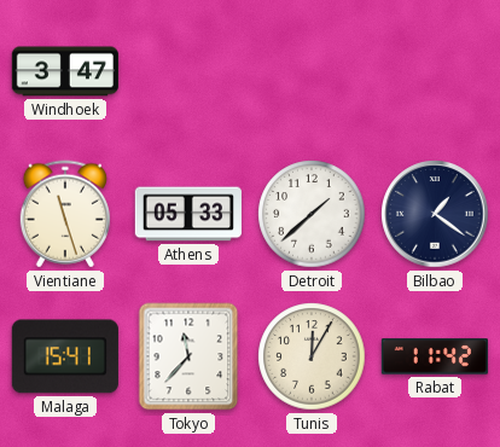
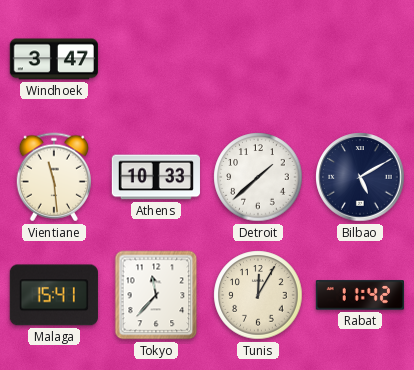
Vientiane: 11:27 -> 11:29
Athens: 05:33 -> 10:33
Bilbao: 1:21 -> 5:10
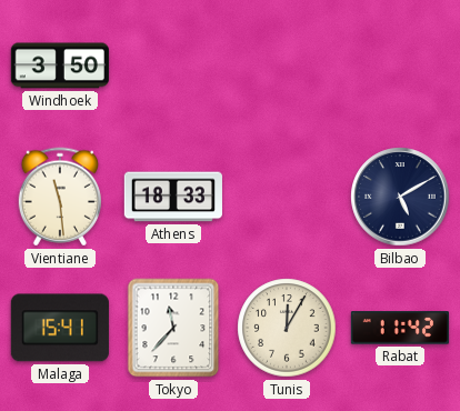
Windhoek: 3:47 -> 3:50
Athens: 10:33 -> 18:33
Detroit: 1:38 -> none
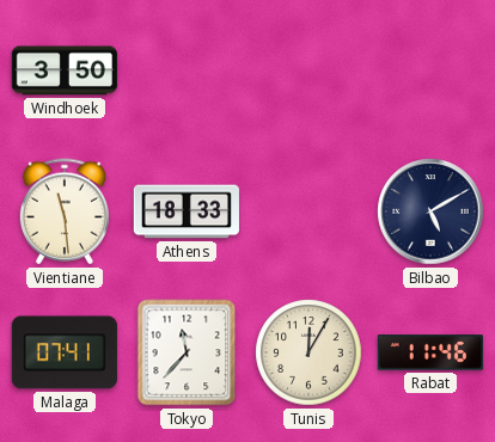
Malaga: 15:41 -> 07:41
Rabat: 11:42 -> 11:46
